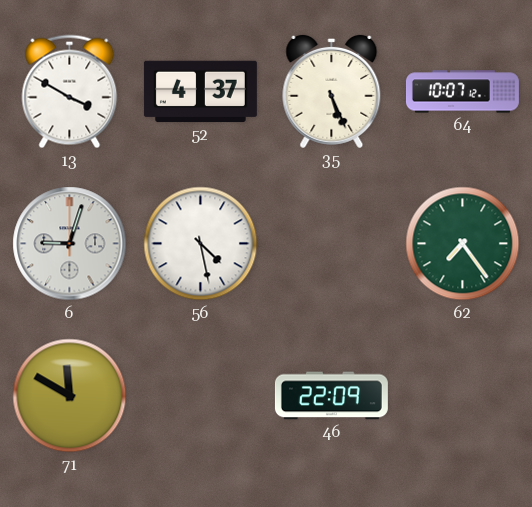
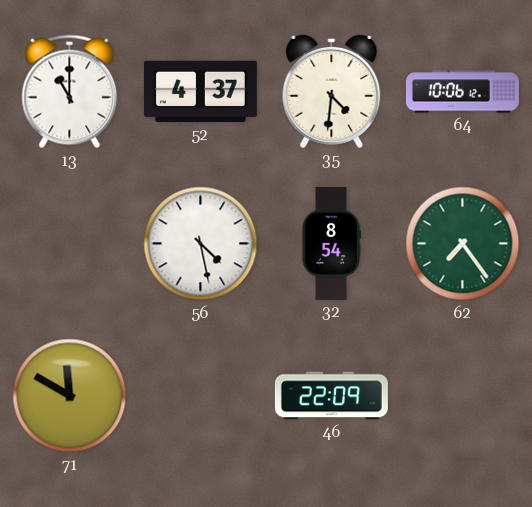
13: 3:50 -> 11:00
35: 5:26 -> 4:31
64: 10:07 -> 10:06
6: 9:03 -> none
32: none -> 8:54
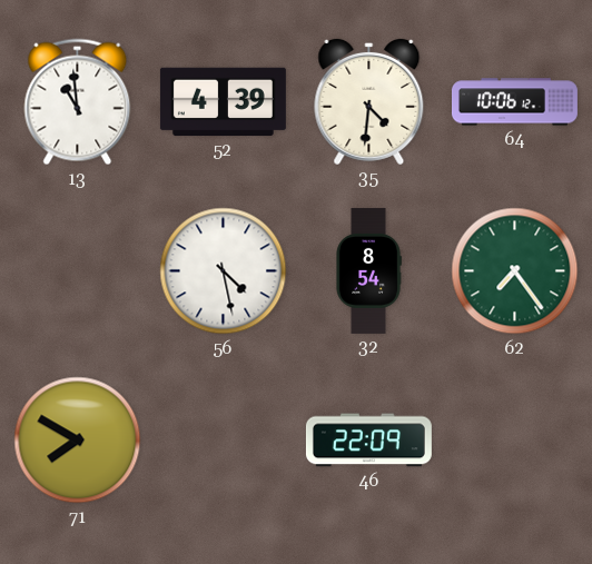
13: 11:00 -> 10:59
52: 4:37 -> 4:39
71: 11:50 -> 7:50
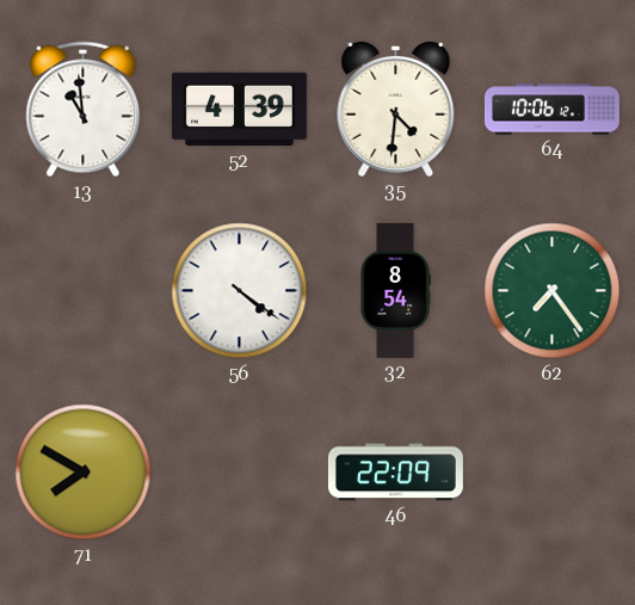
56: 4:28 -> 4:21
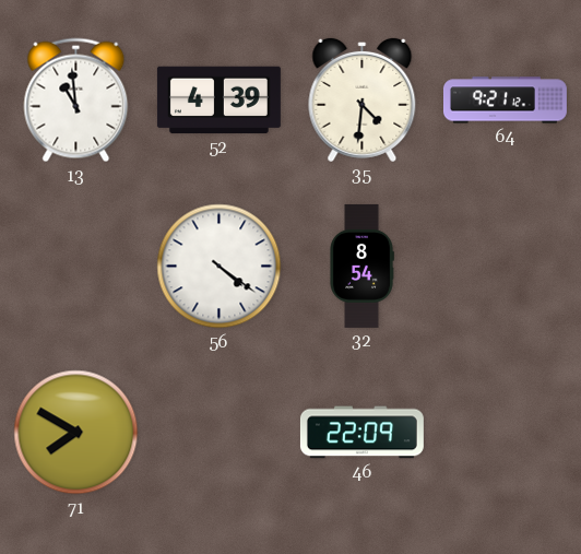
64: 10:06 -> 9:21
62: 7:24 -> none
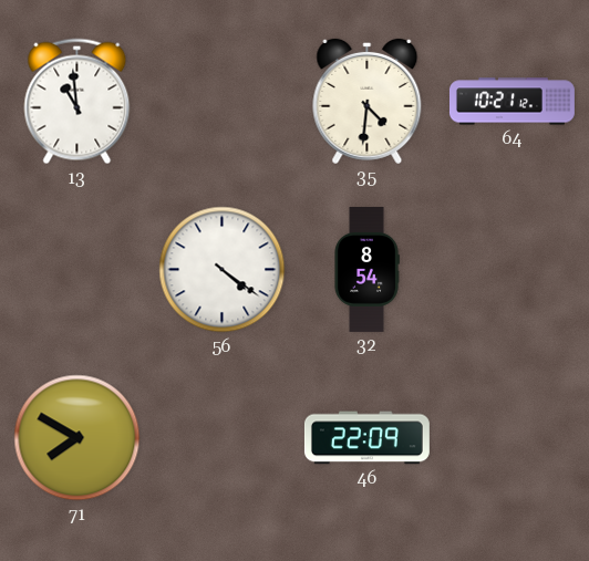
52: 4:39 -> none
64: 9:21 -> 10:21
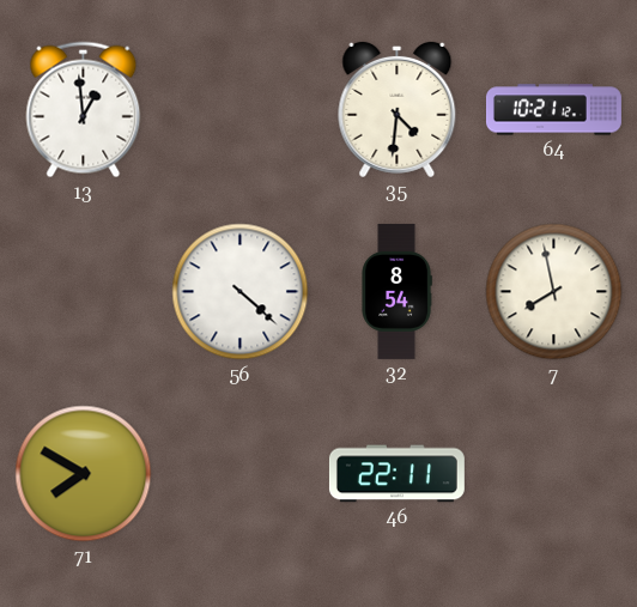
13: 10:59 -> 12:59
56: 4:21 -> 4:22
7: none -> 7:58
46: 22:09 -> 22:11
